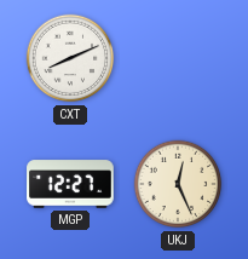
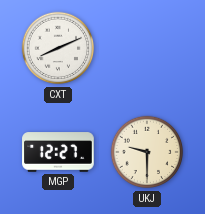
UKJ: 12:26 -> 9:30
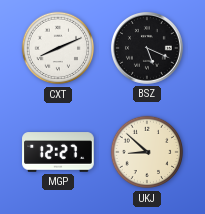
BSZ: none -> 5:19
UKJ: 9:30 -> 8:52
